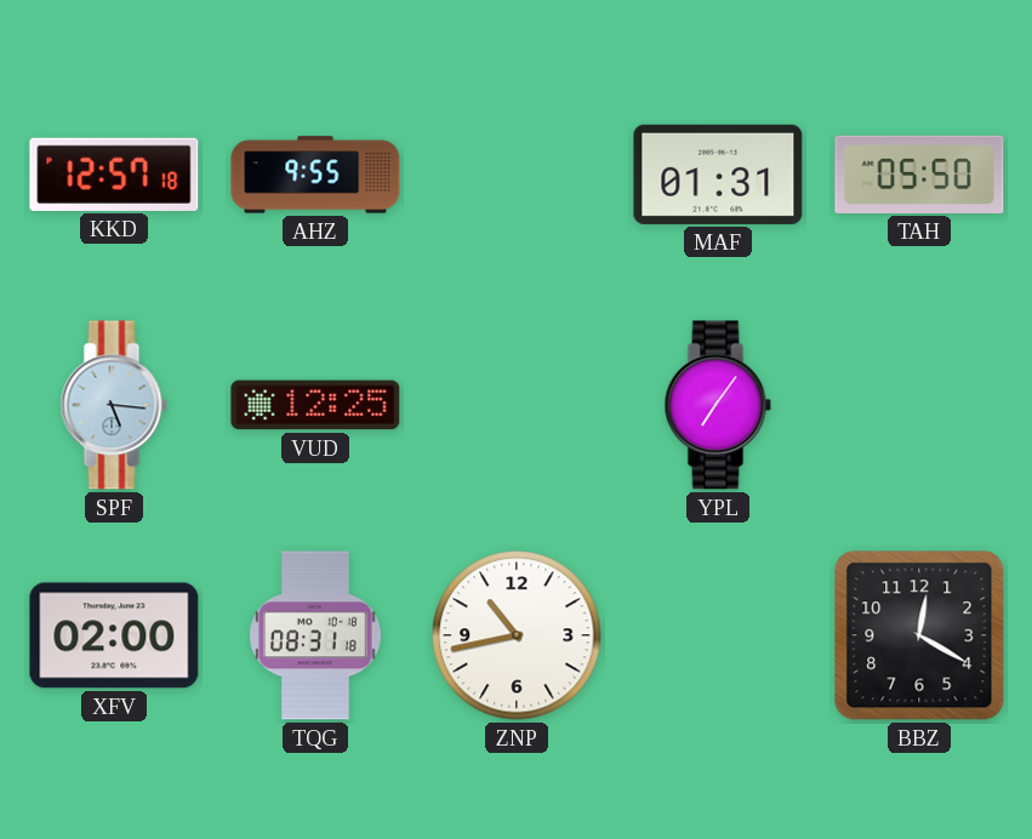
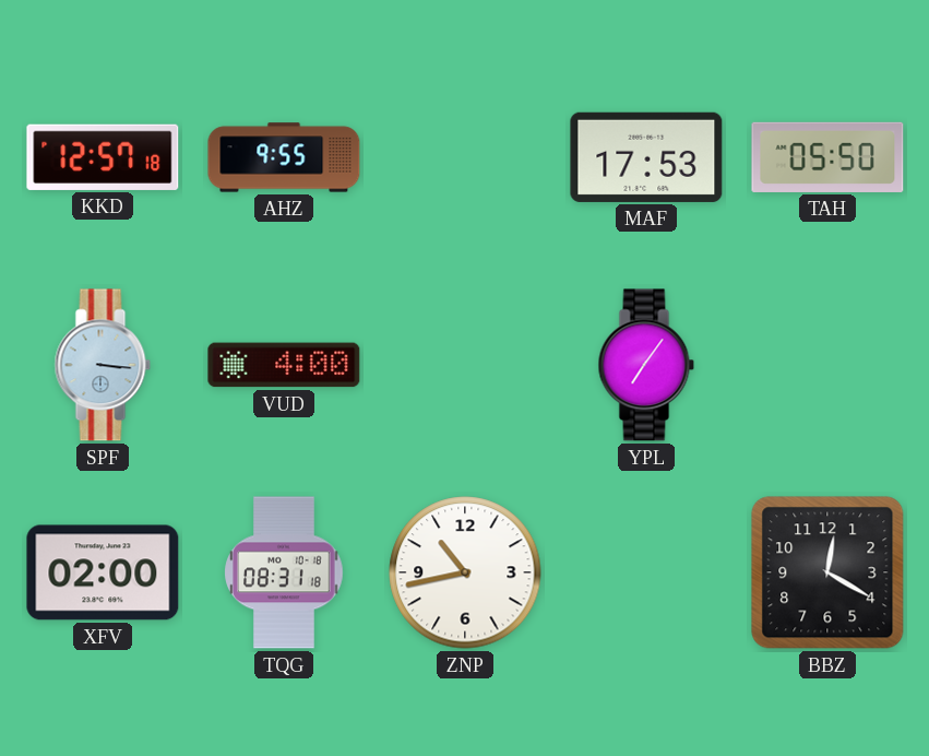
MAF: 01:31 -> 17:53
SPF: 5:16 -> 3:16
VUD: 12:25 -> 4:00
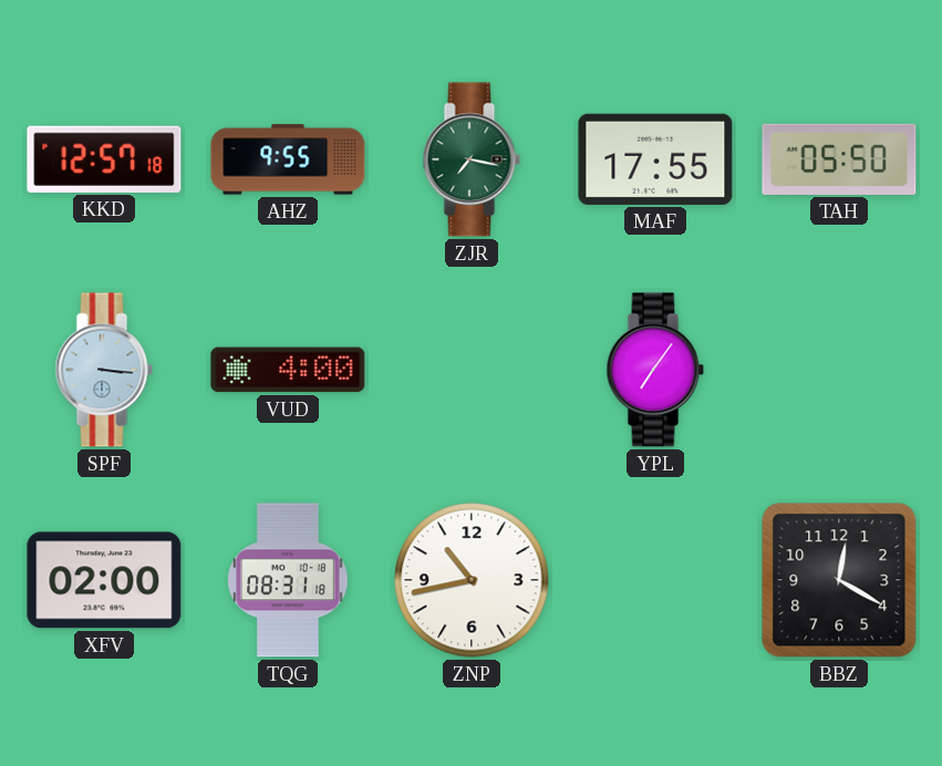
ZJR: none -> 7:17
MAF: 17:53 -> 17:55
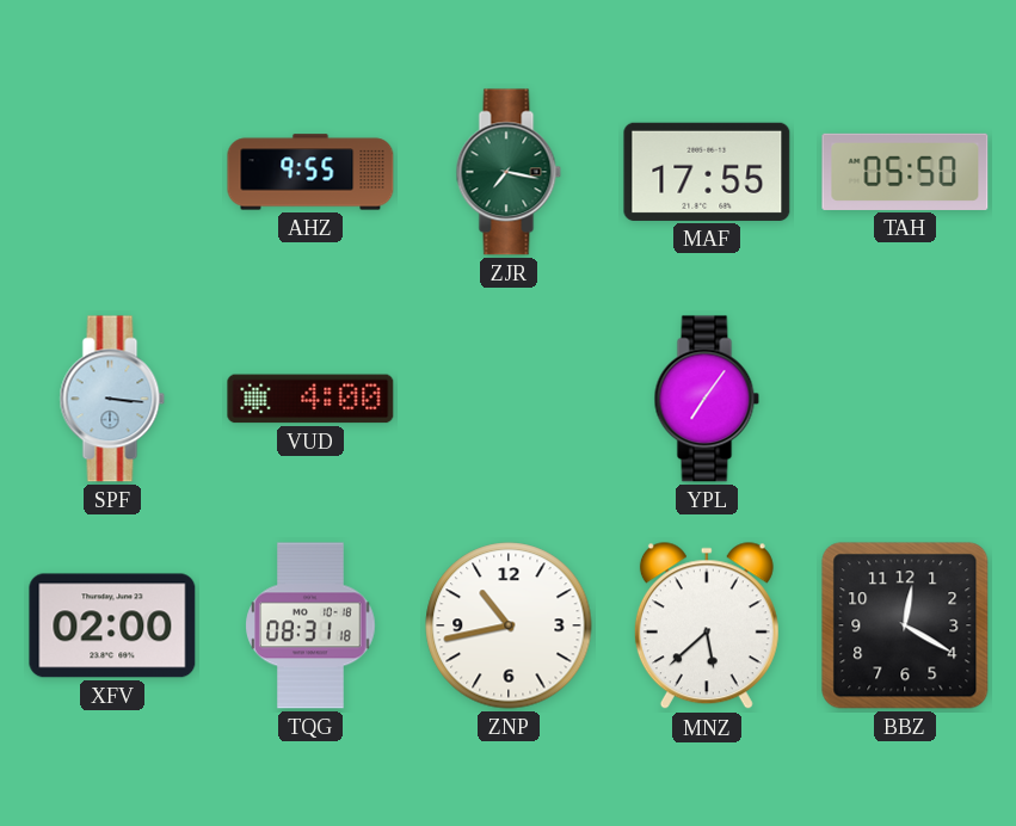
KKD: 12:57 -> none
MNZ: none -> 5:38
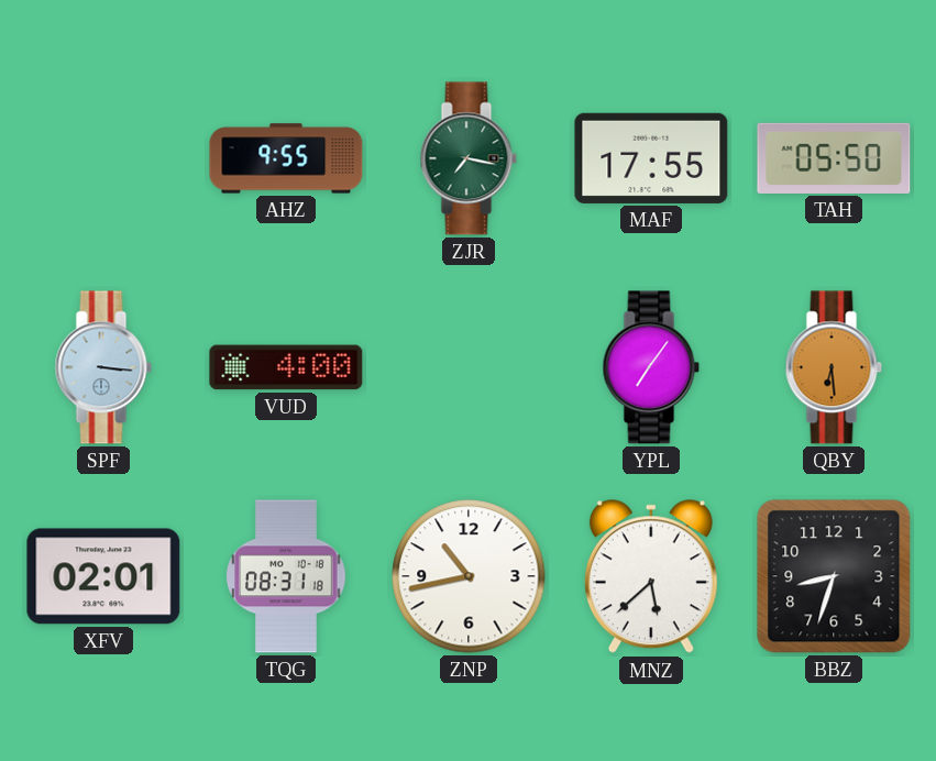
QBY: none -> 6:29
XFV: 02:00 -> 02:01
BBZ: 12:20 -> 8:33
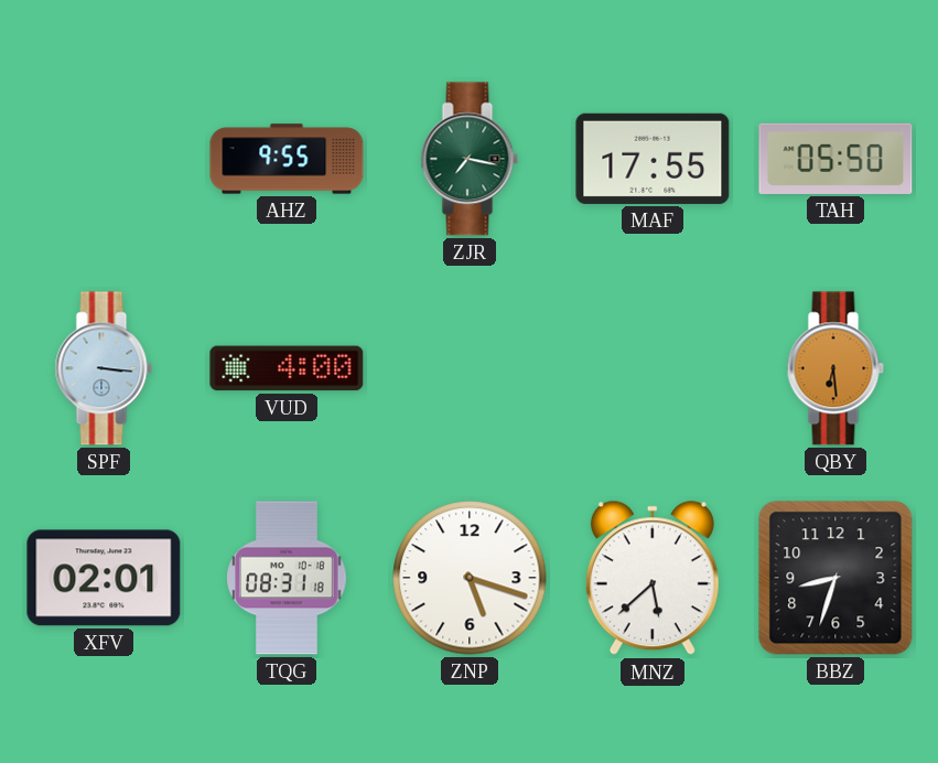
YPL: 7:06 -> none
ZNP: 10:43 -> 5:18
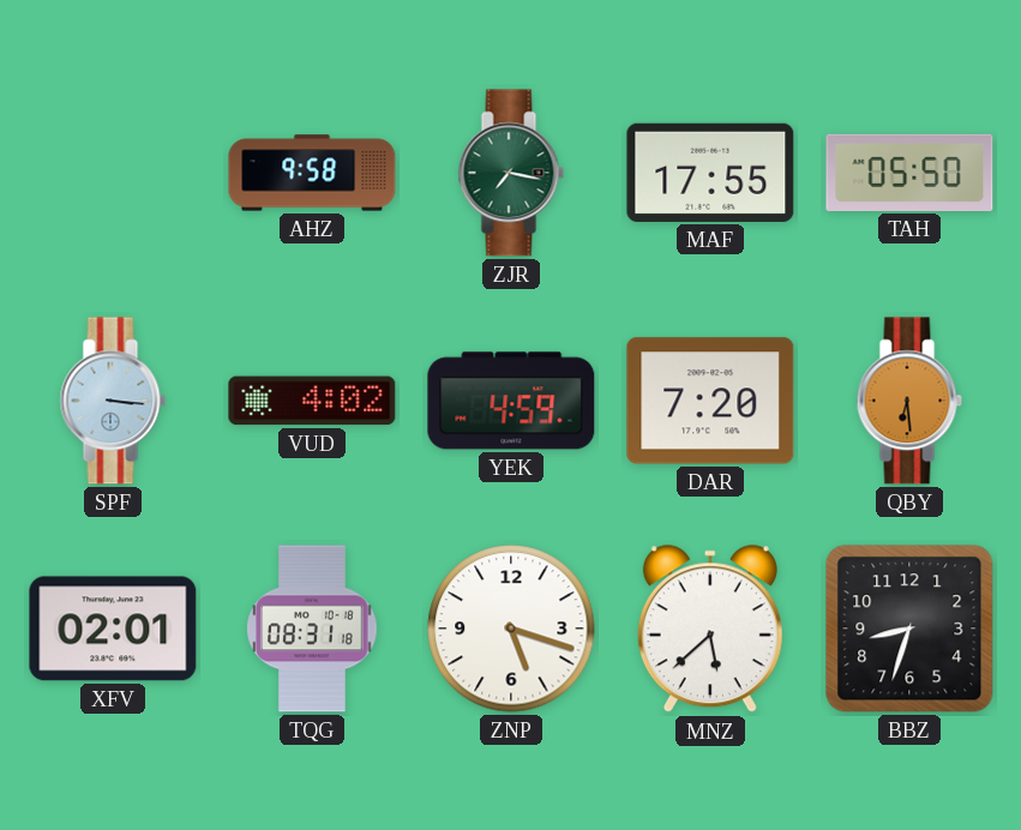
AHZ: 9:55 -> 9:58
VUD: 4:00 -> 4:02
YEK: none -> 4:59
DAR: none -> 7:20
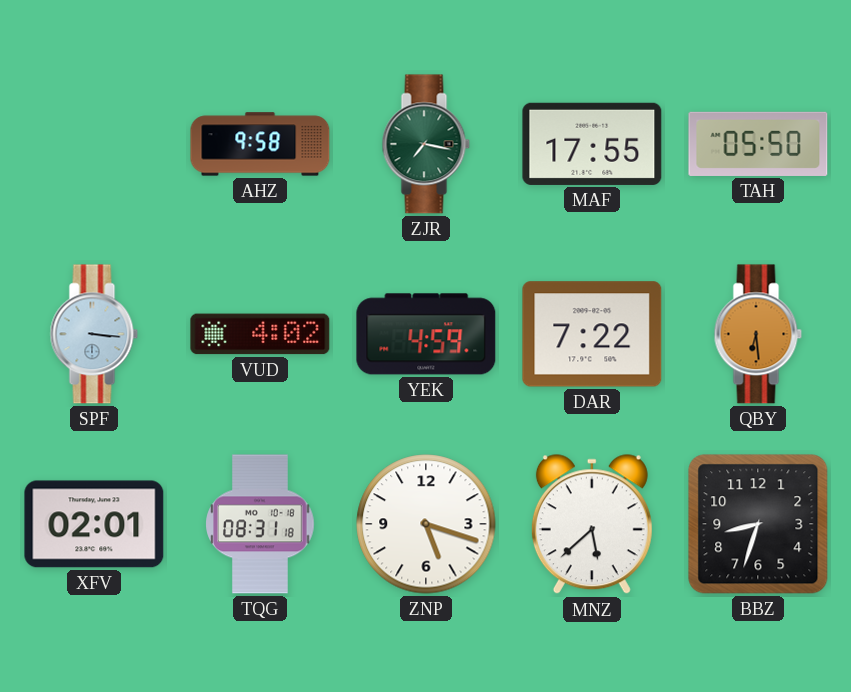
DAR: 7:20 -> 7:22
